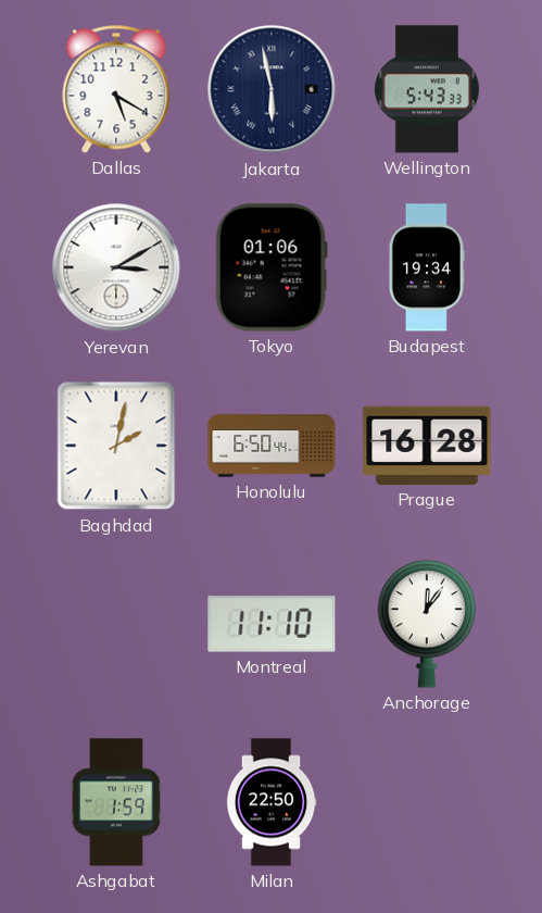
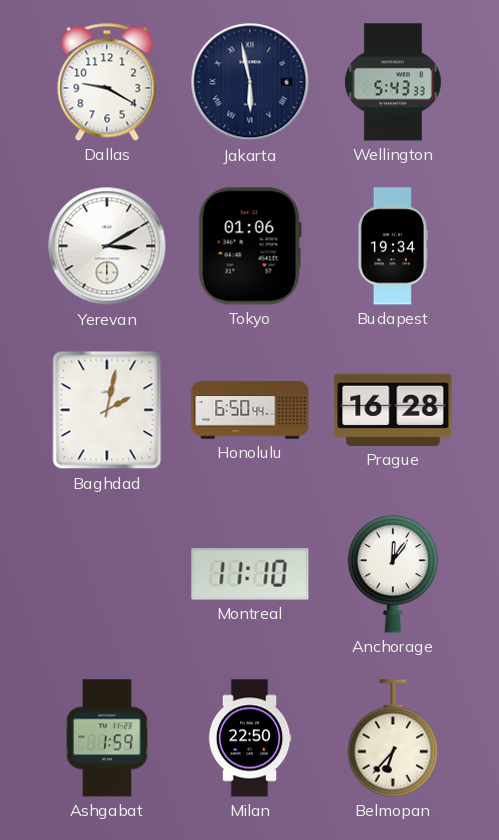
Dallas: 5:20 -> 9:20
Belmopan: none -> 6:37
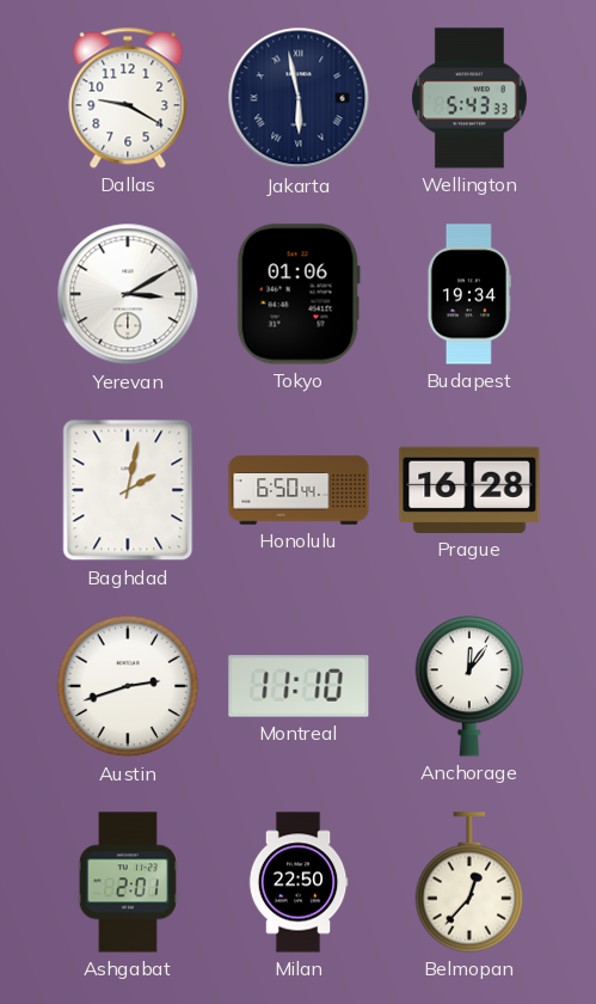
Austin: none -> 2:42
Ashgabat: 1:59 -> 2:01
Belmopan: 6:37 -> 12:37
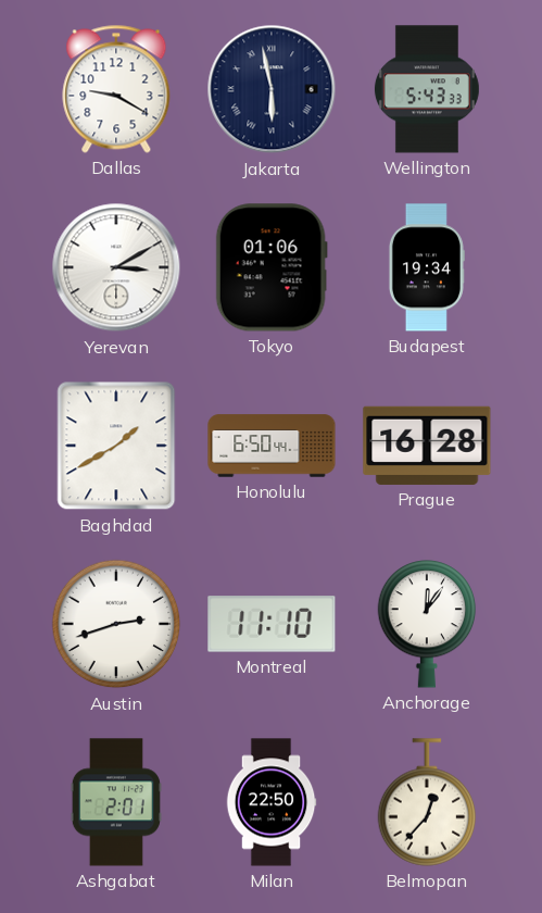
Baghdad: 2:02 -> 1:40
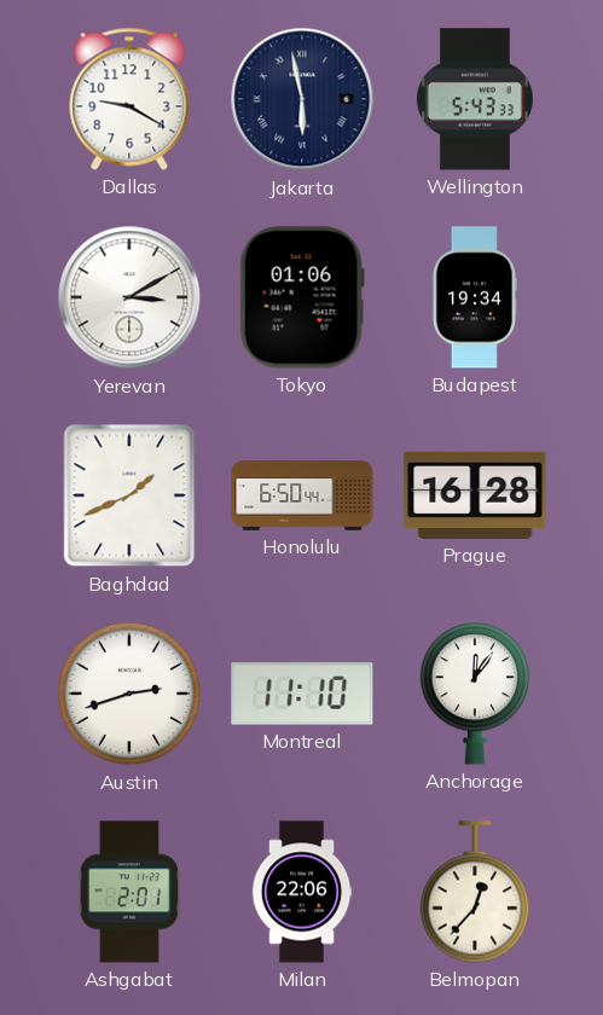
Baghdad: 1:40 -> 1:41
Milan: 22:50 -> 22:06
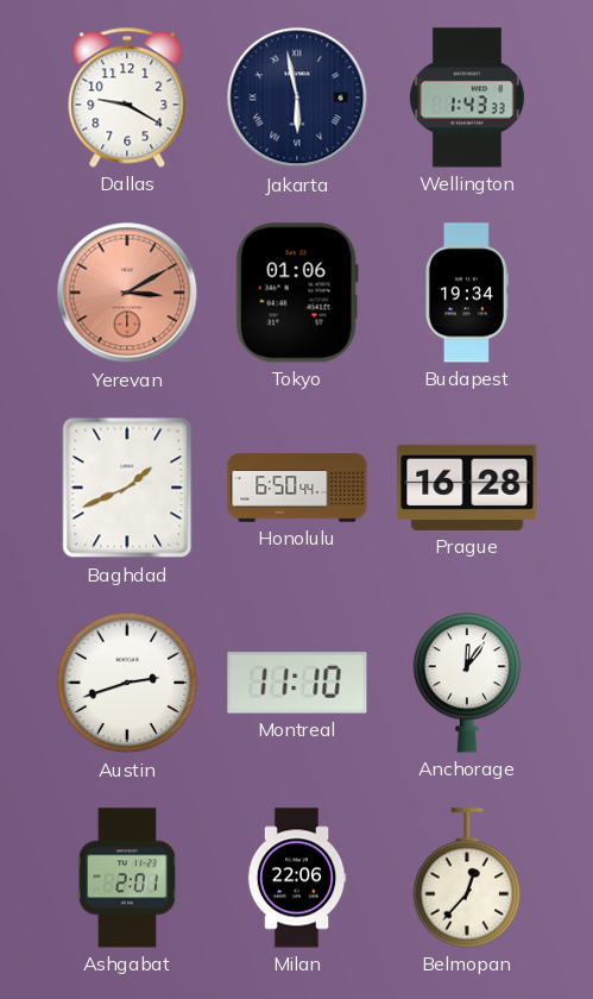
Wellington: 5:43 -> 1:43
Yerevan dial: white -> salmon
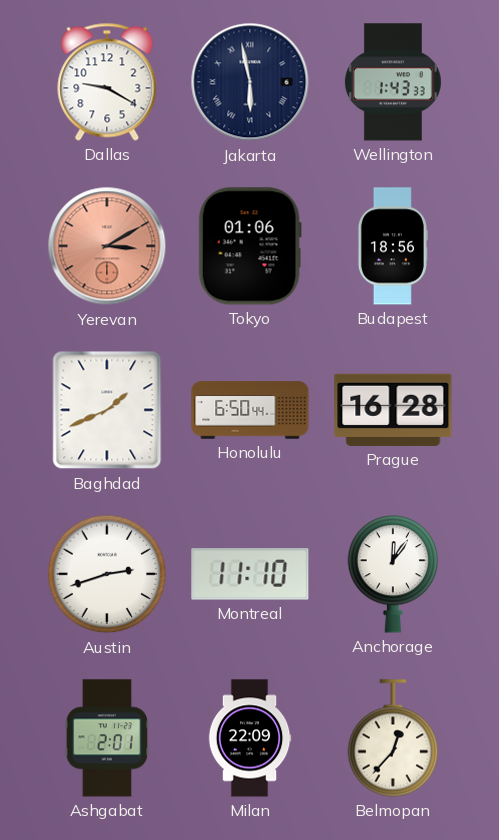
Budapest: 19:34 -> 18:56
Milan: 22:06 -> 22:09
